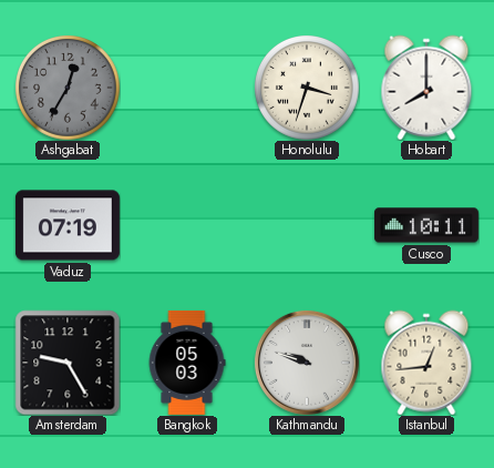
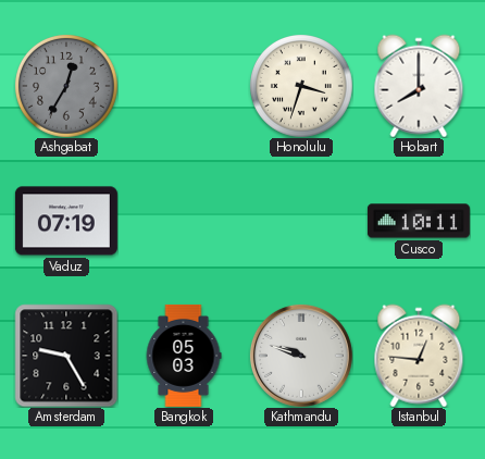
Istanbul: 12:44 -> 12:46
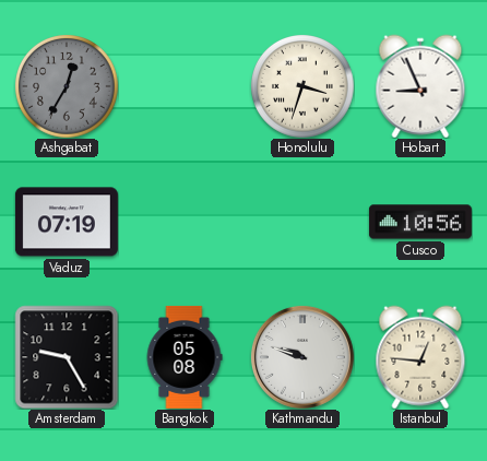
Hobart: 8:00 -> 8:56
Cusco: 10:11 -> 10:56
Bangkok: 05:03 -> 05:08
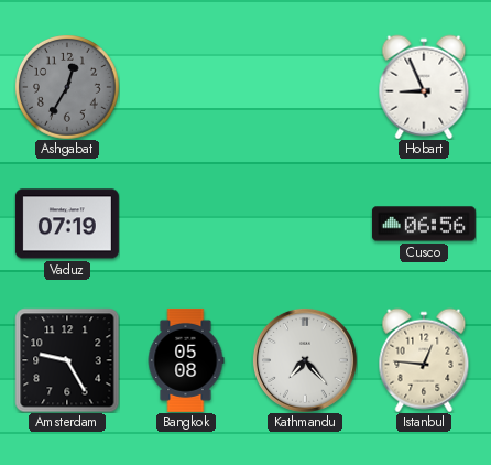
Honolulu: 3:33 -> none
Cusco: 10:56 -> 06:56
Kathmandu: 9:48 -> 7:23
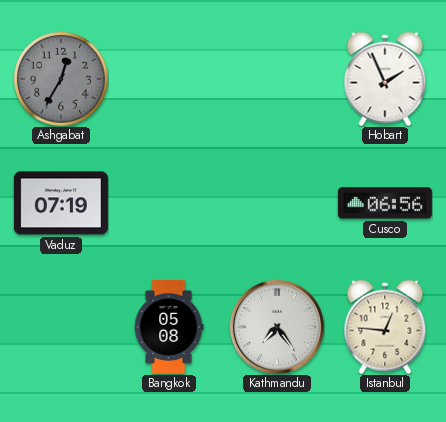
Hobart: 8:56 -> 1:56
Amsterdam: 9:25 -> none
Kathmandu: 7:23 -> 7:24
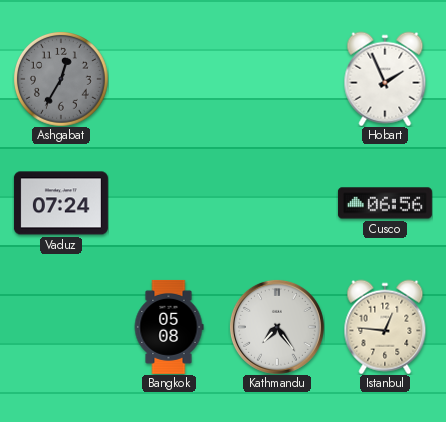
Vaduz: 07:19 -> 07:24
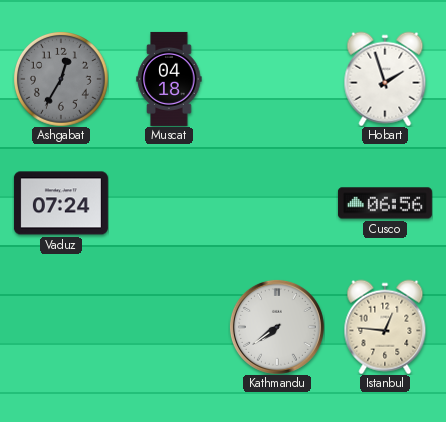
Muscat: none -> 04:18
Hobart: 1:56 -> 1:57
Bangkok: 05:08 -> none
Kathmandu: 7:24 -> 7:39
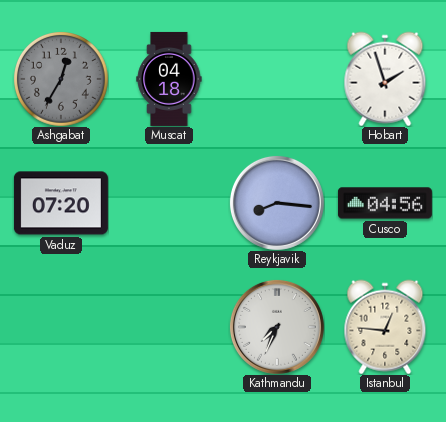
Vaduz: 07:24 -> 07:20
Reykjavik: none -> 8:16
Cusco: 06:56 -> 04:56
Kathmandu: 7:39 -> 7:34
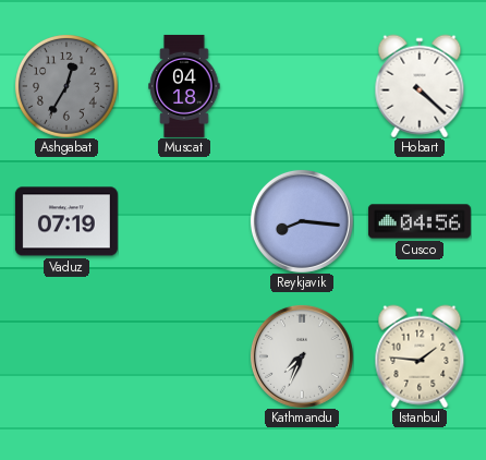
Hobart: 1:57 -> 4:22
Vaduz: 07:20 -> 07:19
Istanbul: 12:46 -> 1:46
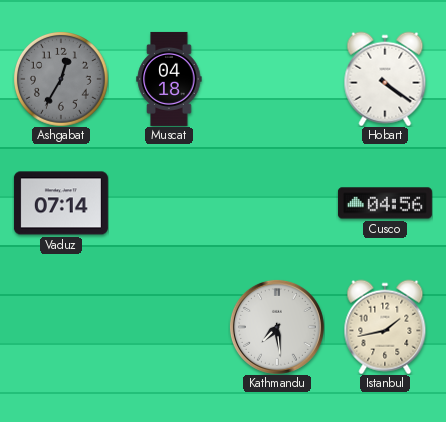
Hobart: 4:22 -> 4:21
Vaduz: 07:19 -> 07:14
Reykjavik: 8:16 -> none
Kathmandu: 7:34 -> 7:29
Istanbul: 1:46 -> 1:43
